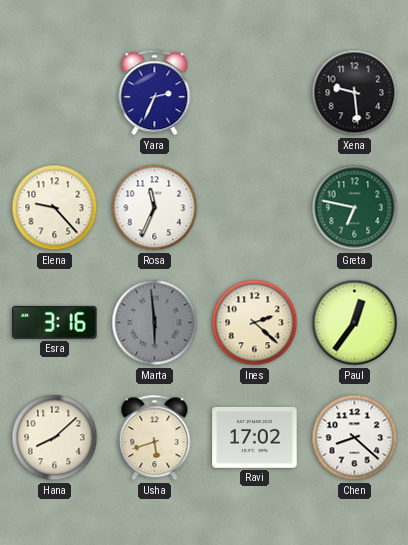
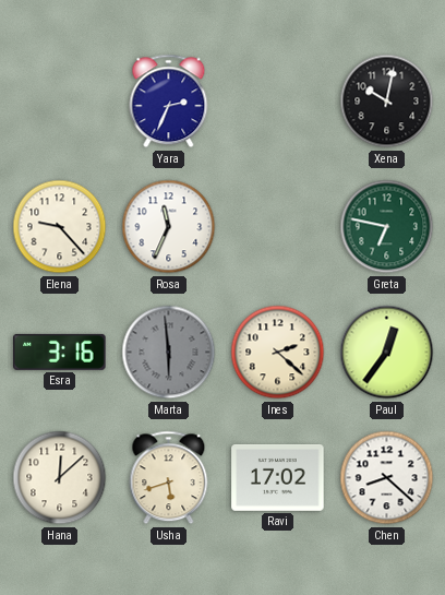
Xena: 9:29 -> 10:02
Hana: 8:08 -> 12:08
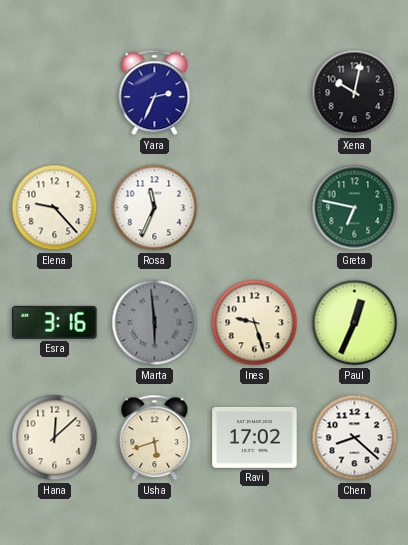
Ines: 2:22 -> 9:27
Paul: 12:36 -> 12:34
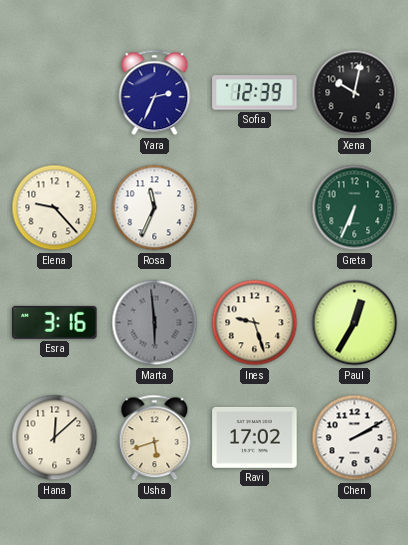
Sofia: none -> 12:39
Greta: 6:47 -> 6:34
Paul: 12:34 -> 12:35
Chen: 8:22 -> 2:10
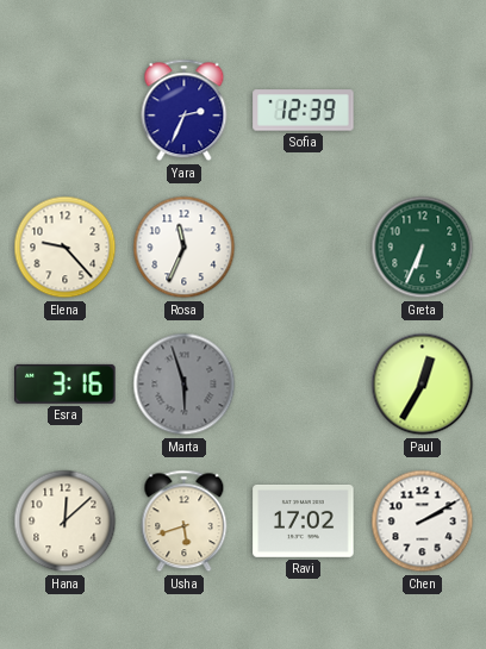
Xena: 10:02 -> none
Marta: 5:59 -> 5:57
Ines: 9:27 -> none
